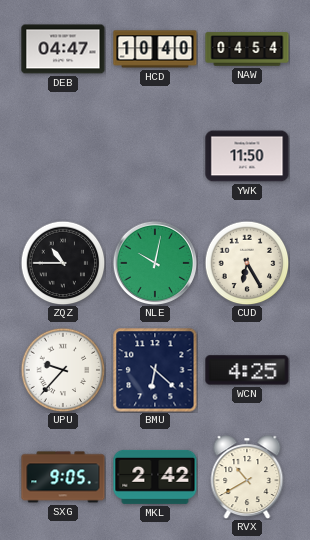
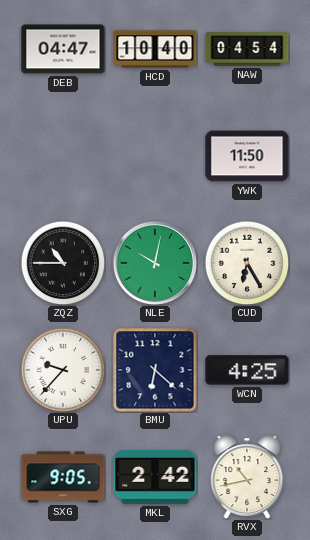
RVX: 10:40 -> 10:43
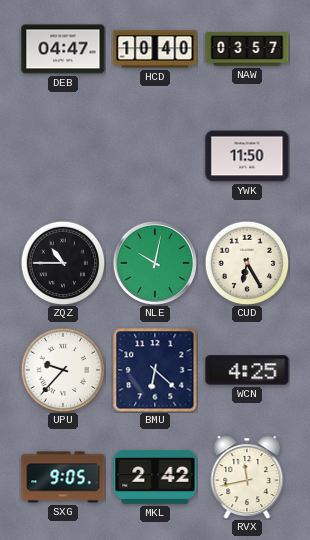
NAW: 04:54 -> 03:57
RVX: 10:43 -> 11:43
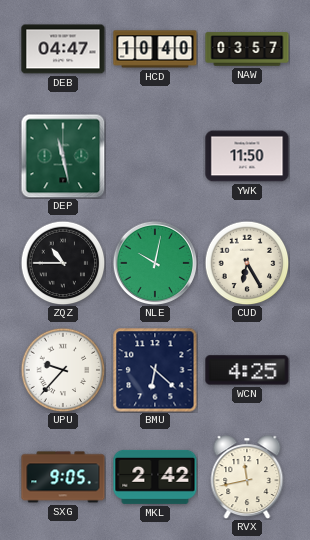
DEP: none -> 11:28
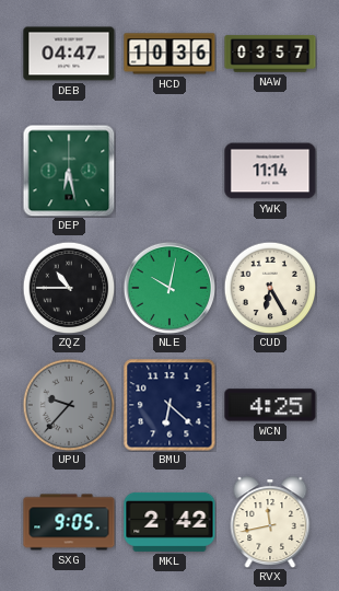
HCD: 10:40 -> 10:36
DEP: 11:28 -> 6:28
YWK: 11:50 -> 11:14
UPU dial: white -> grey
